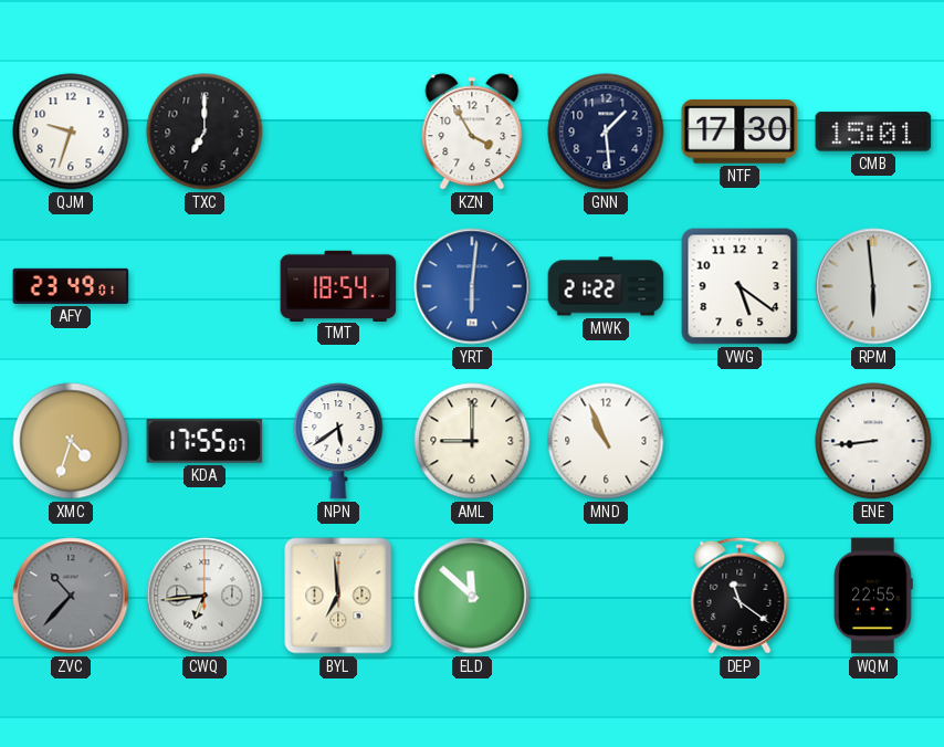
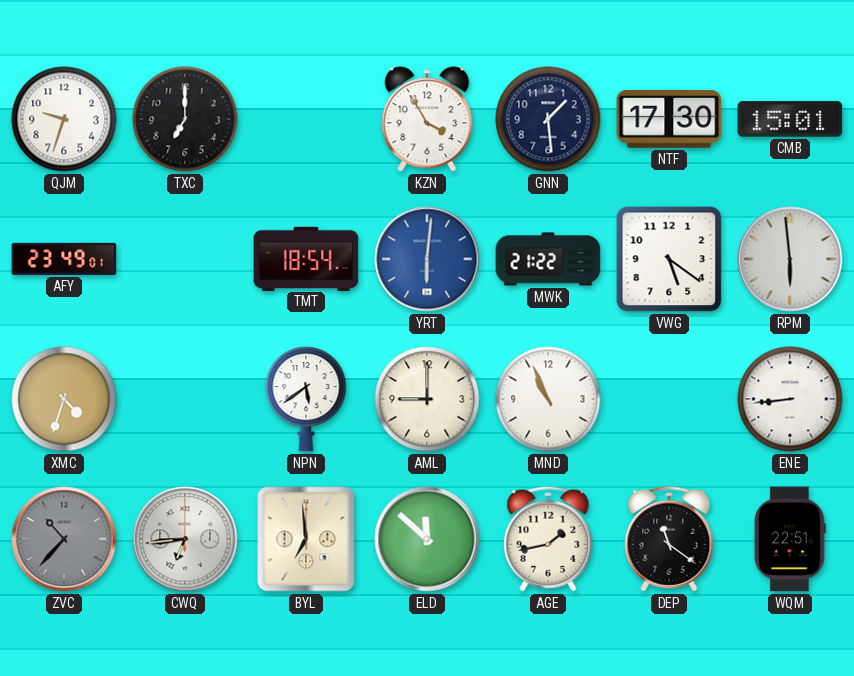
KDA: 17:55 -> none
AGE: none -> 1:43
WQM: 22:55 -> 22:51
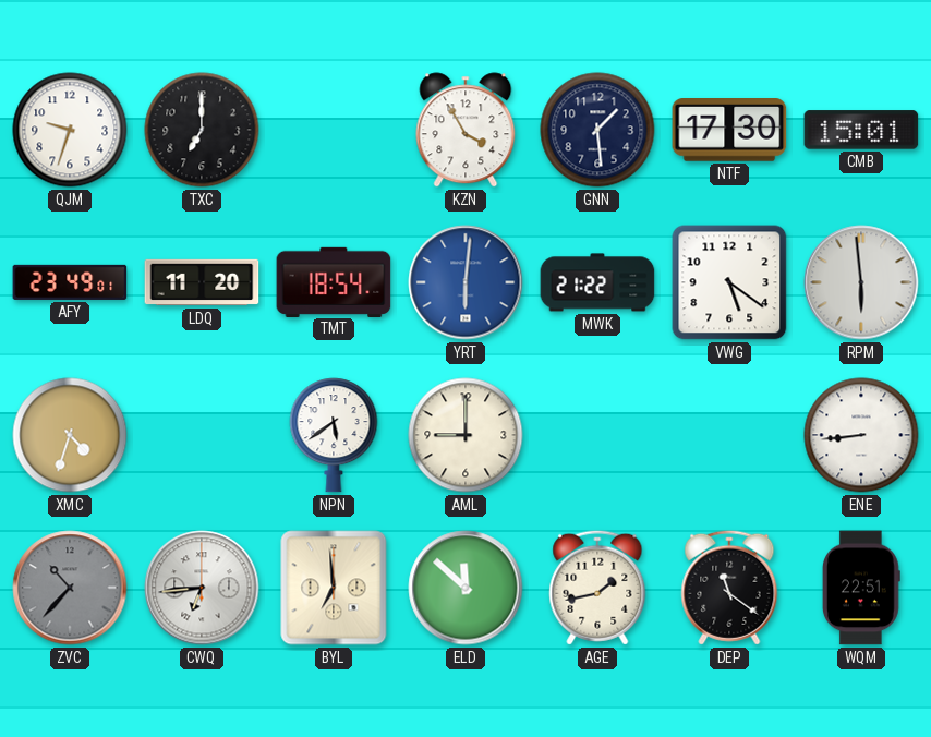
LDQ: none -> 11:20
MND: 10:56 -> none
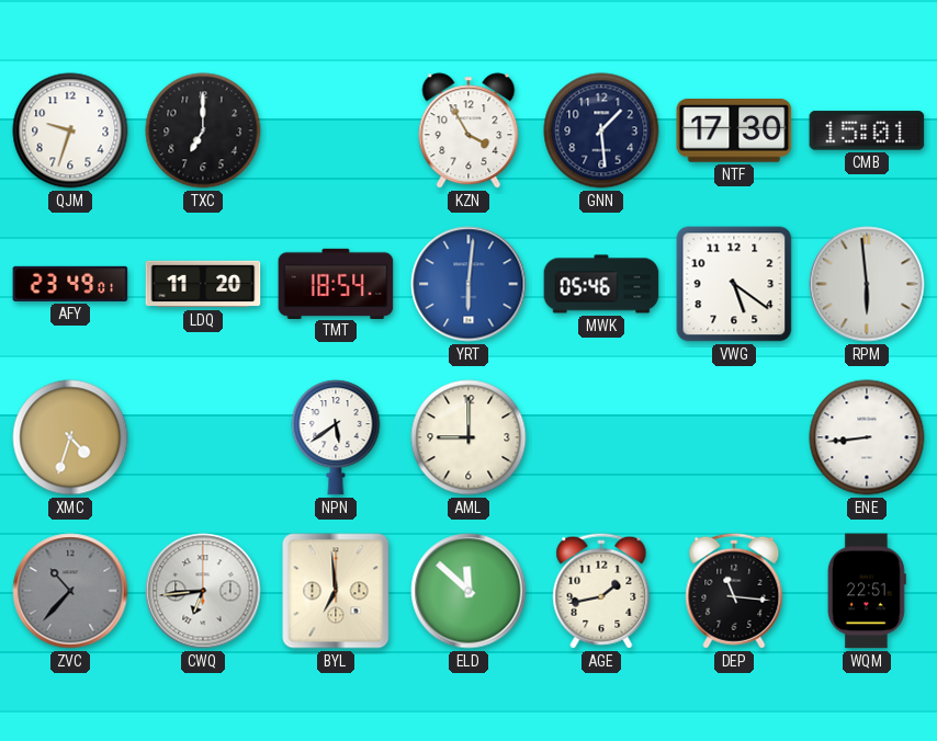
MWK: 21:22 -> 05:46
DEP: 11:21 -> 11:16
